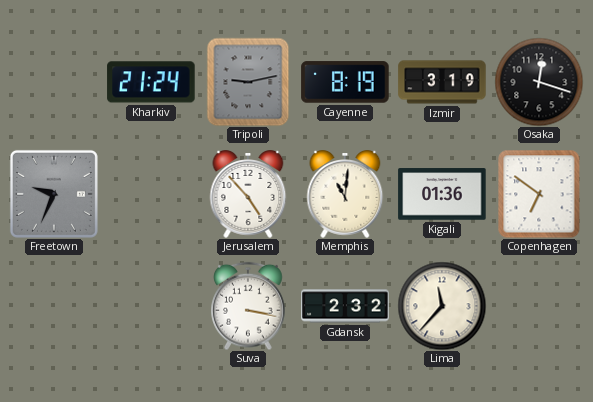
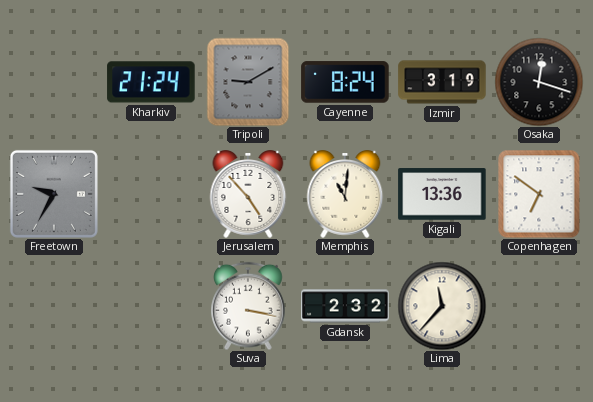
Tripoli: 9:13 -> 9:10
Cayenne: 8:19 -> 8:24
Freetown: 9:34 -> 9:35
Kigali: 01:36 -> 13:36
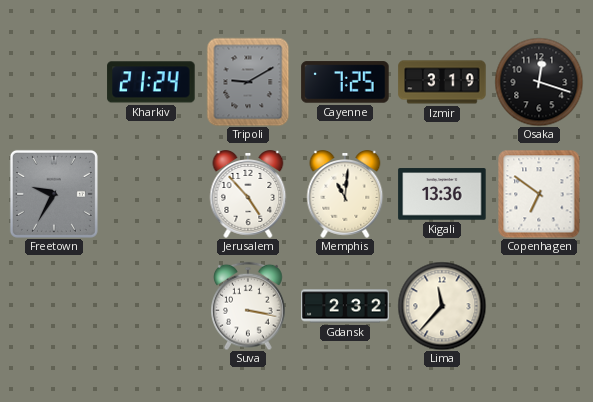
Cayenne: 8:24 -> 7:25
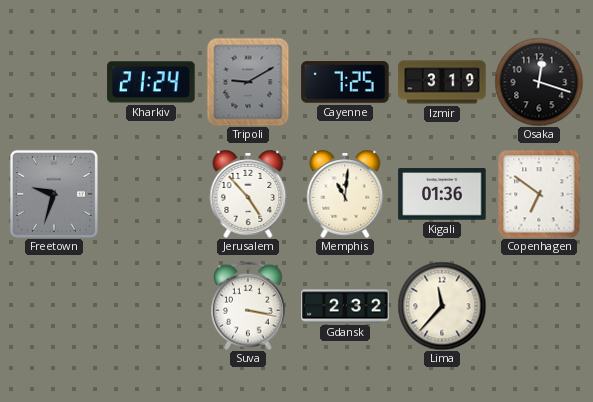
Freetown: 9:35 -> 9:33
Kigali: 13:36 -> 01:36
